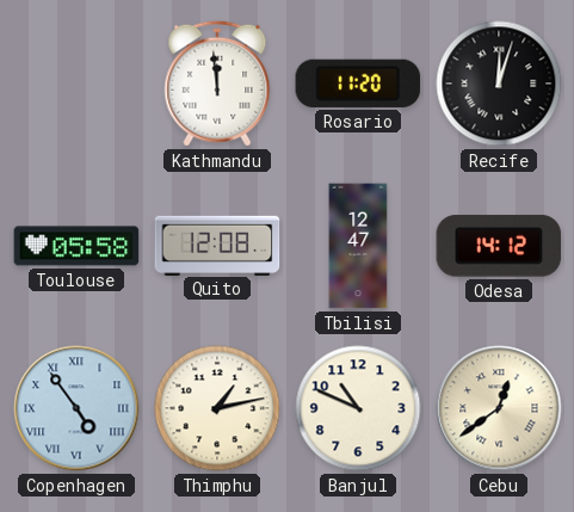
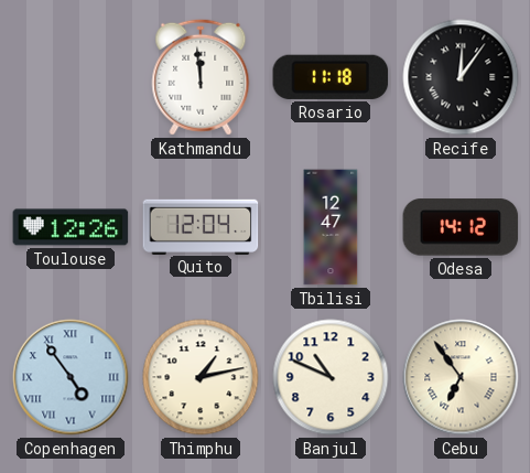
Rosario: 11:20 -> 11:18
Recife: 12:03 -> 12:06
Toulouse: 05:58 -> 12:26
Quito: 12:08 -> 12:04
Cebu: 12:39 -> 6:54
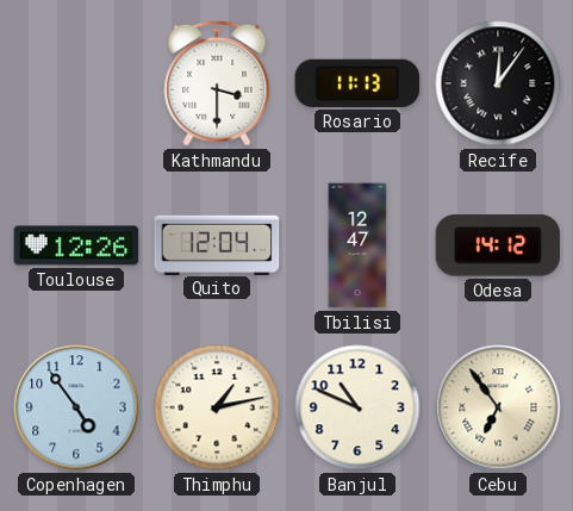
Kathmandu: 11:59 -> 3:30
Rosario: 11:18 -> 11:13
Copenhagen numerals: Roman -> Arabic
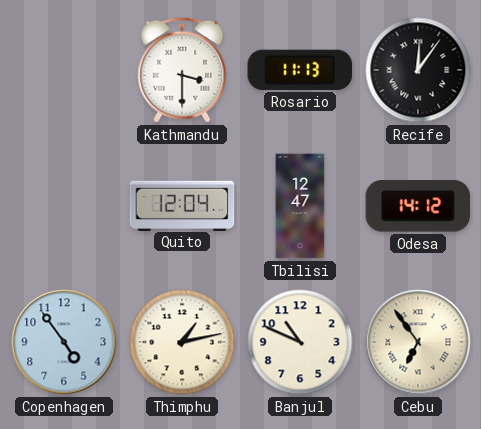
Toulouse: 12:26 -> none
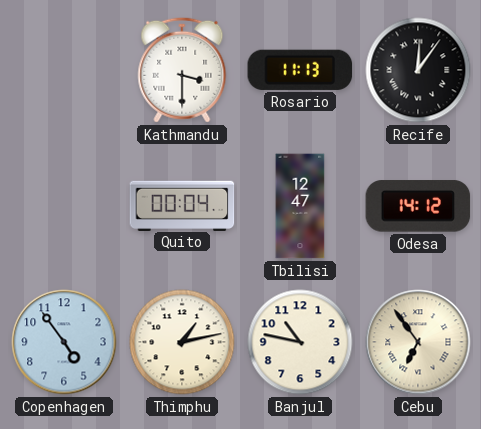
Quito: 12:04 -> 00:04
Banjul: 10:49 -> 10:47
